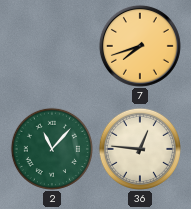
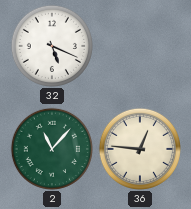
32: none -> 5:19
7: 7:42 -> none
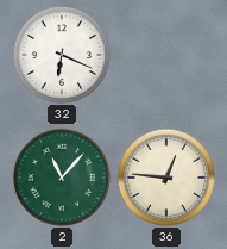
32: 5:19 -> 6:19
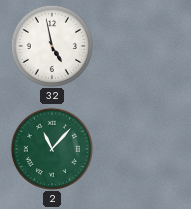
32: 6:19 -> 4:58
36: 12:46 -> none
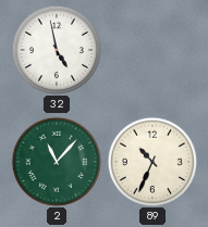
89: none -> 10:34
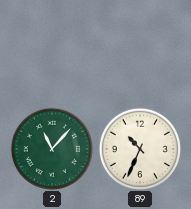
32: 4:58 -> none
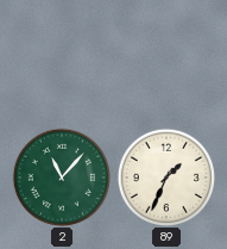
89: 10:34 -> 1:34
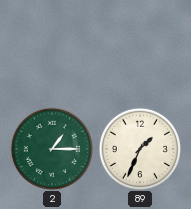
2: 11:07 -> 1:15
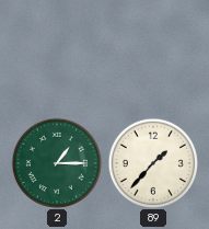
89: 1:34 -> 1:37
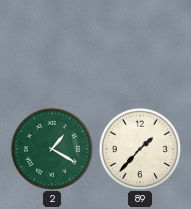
2: 1:15 -> 1:20
